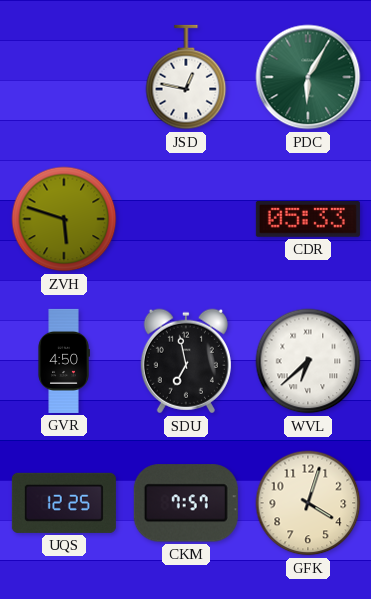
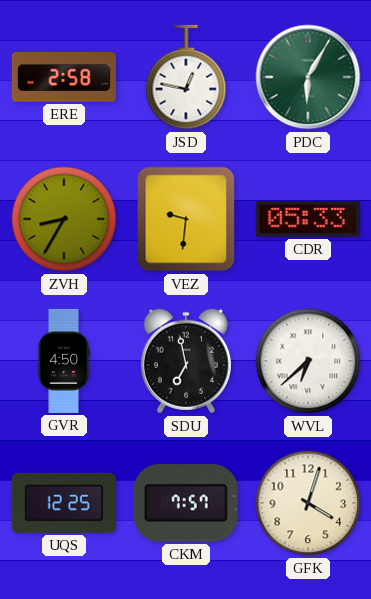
ERE: none -> 2:58
ZVH: 5:48 -> 8:35
VEZ: none -> 9:31
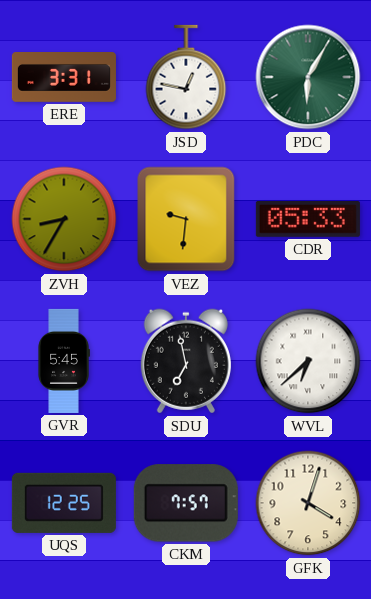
ERE: 2:58 -> 3:31
GVR: 4:50 -> 5:45
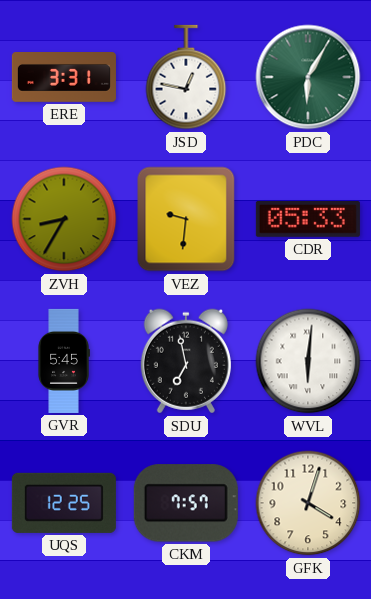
WVL: 6:38 -> 6:01
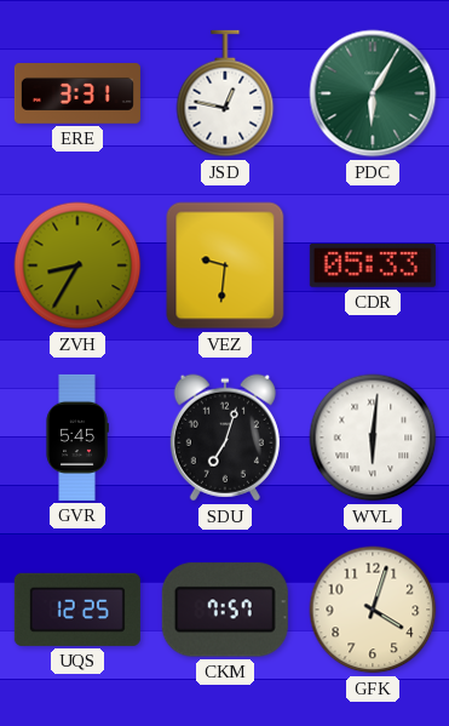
SDU: 6:58 -> 7:03
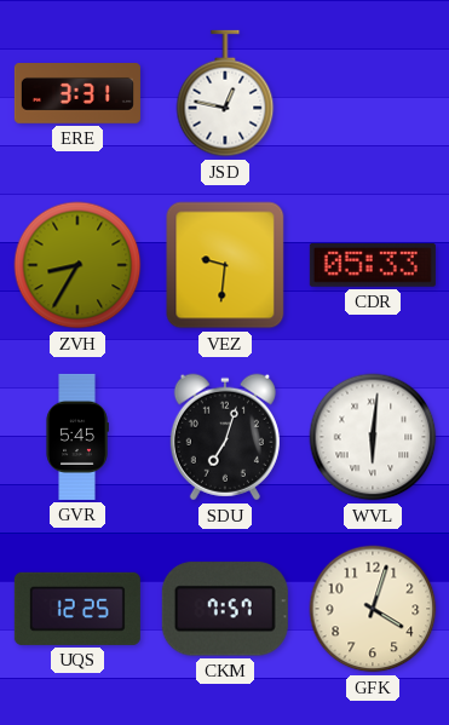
PDC: 6:05 -> none
